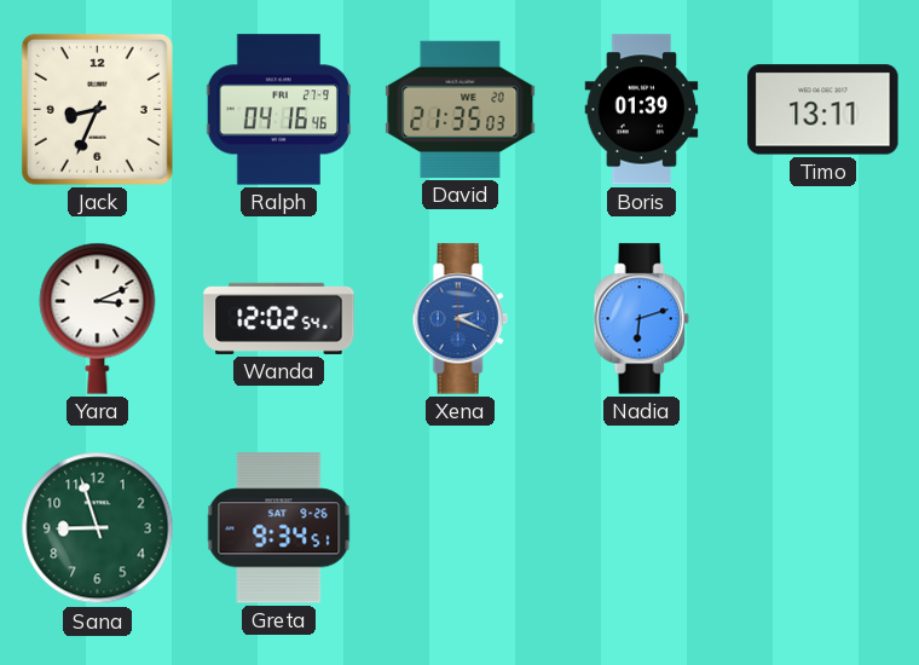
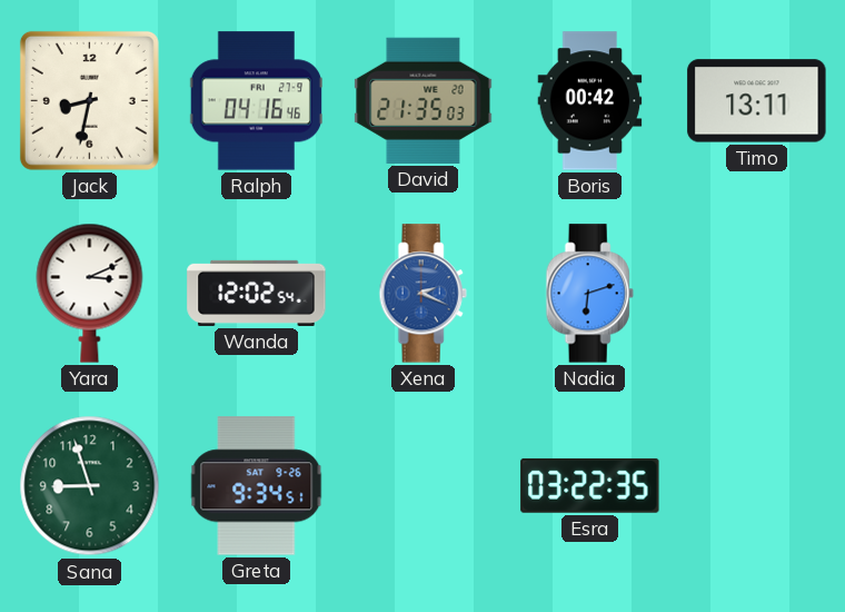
Jack: 8:34 -> 8:32
Boris: 01:39 -> 00:42
Esra: none -> 03:22
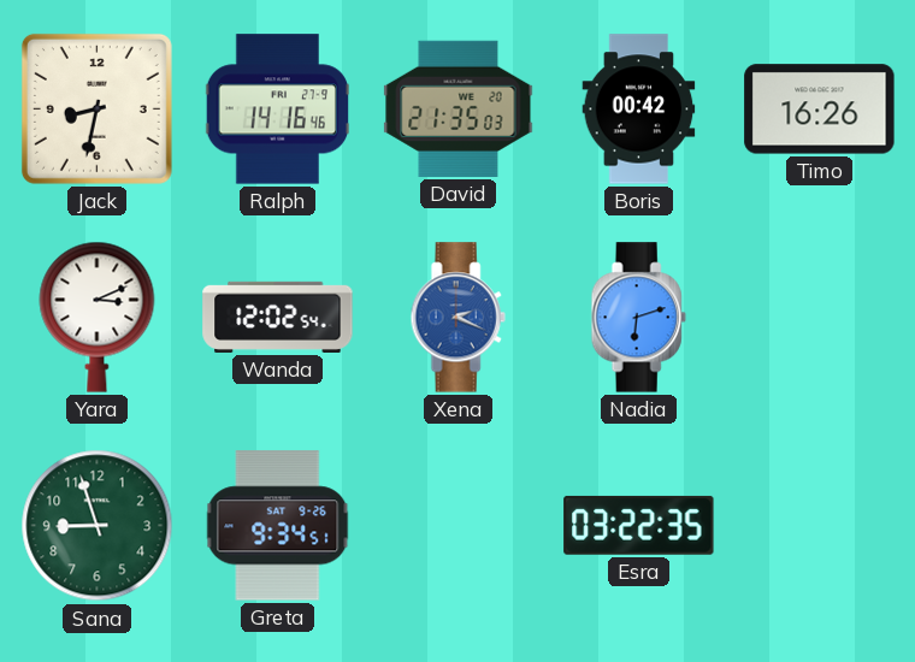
Ralph: 04:16 -> 14:16
Timo: 13:11 -> 16:26
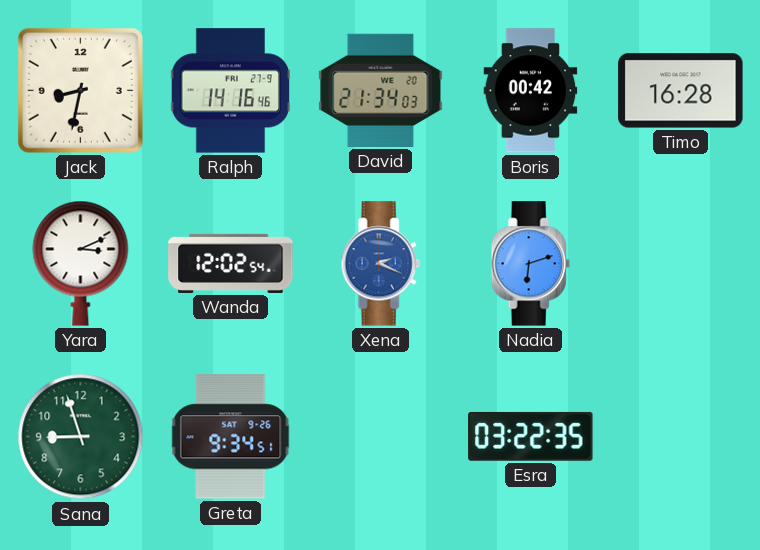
David: 21:35 -> 21:34
Timo: 16:26 -> 16:28
